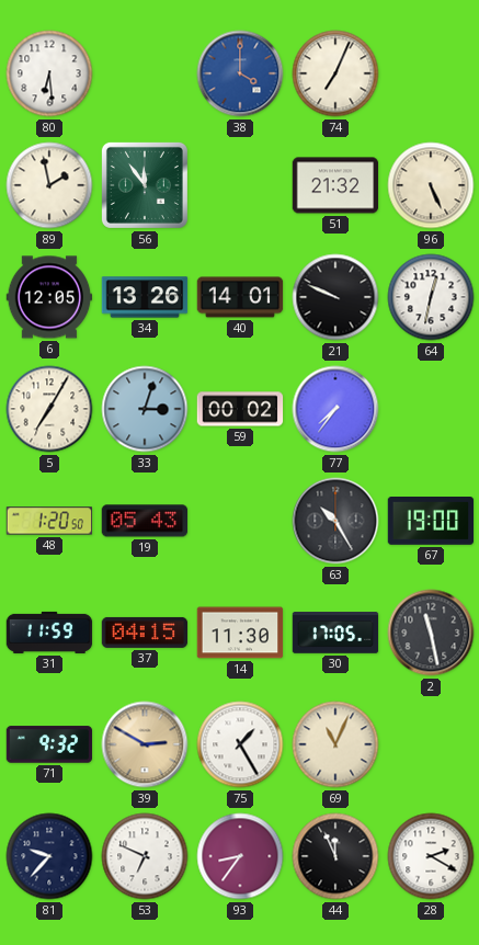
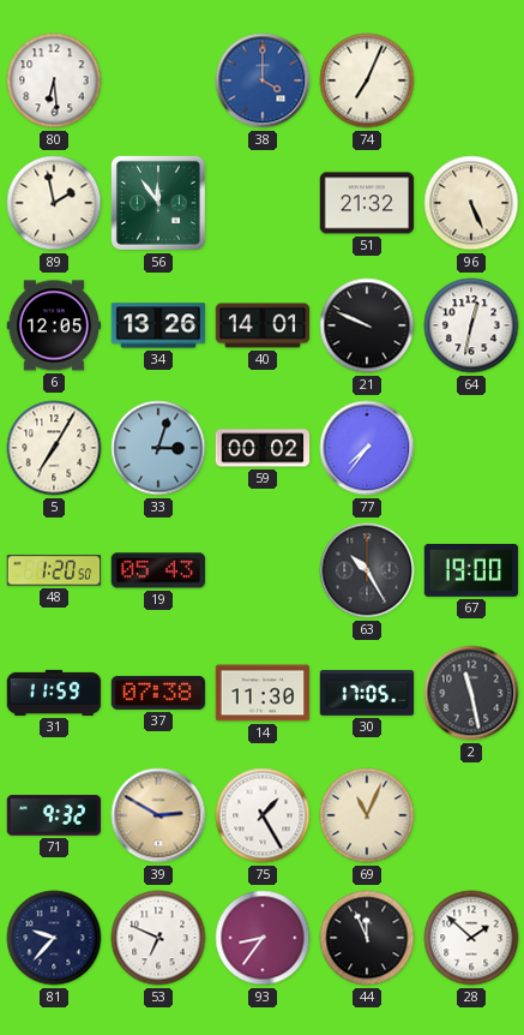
37: 04:15 -> 07:38
28: 2:20 -> 1:52
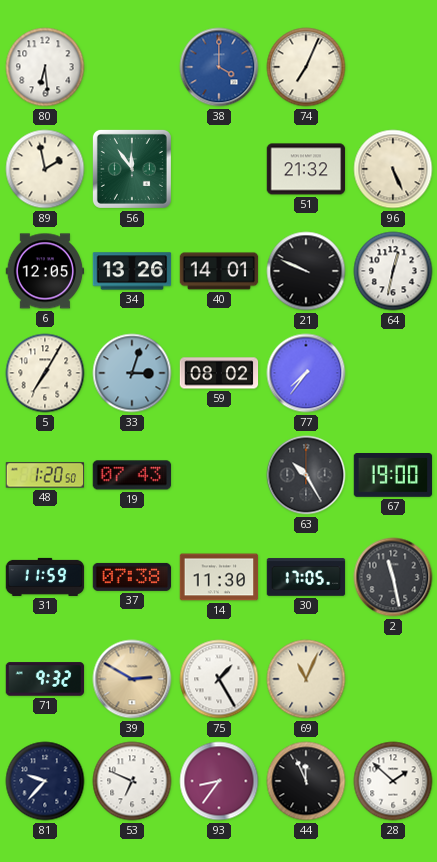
59: 00:02 -> 08:02
19: 05:43 -> 07:43
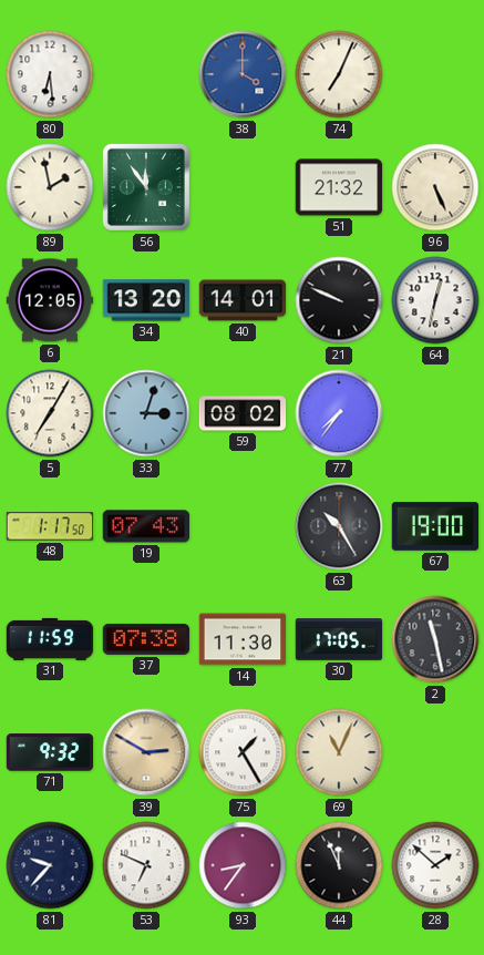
34: 13:26 -> 13:20
48: 1:20 -> 1:17
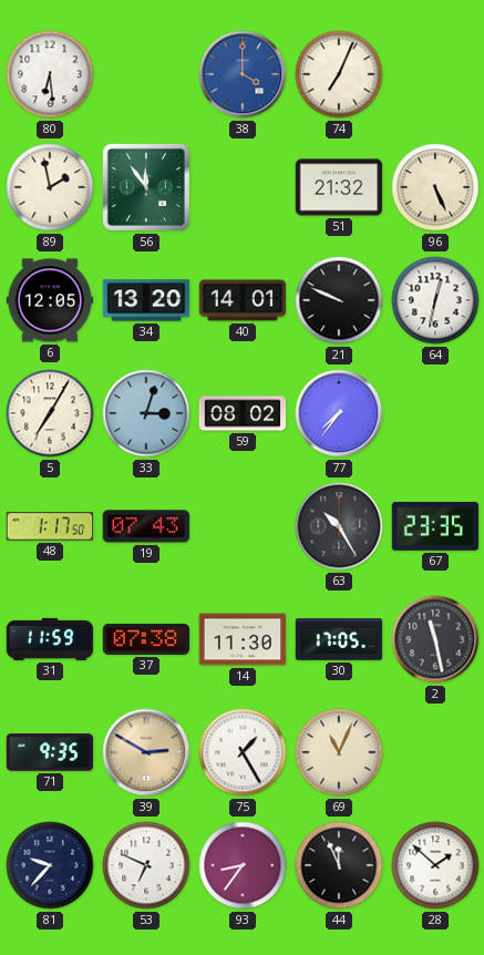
67: 19:00 -> 23:35
71: 9:32 -> 9:35
